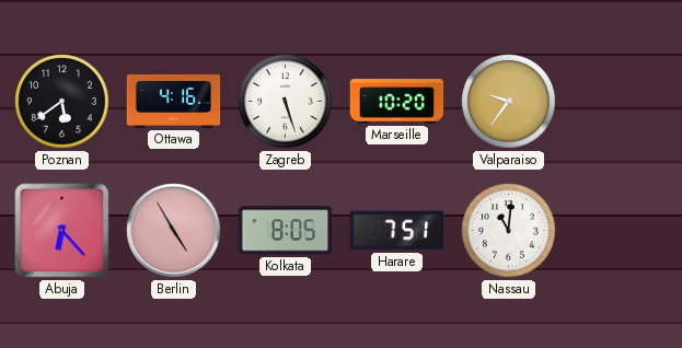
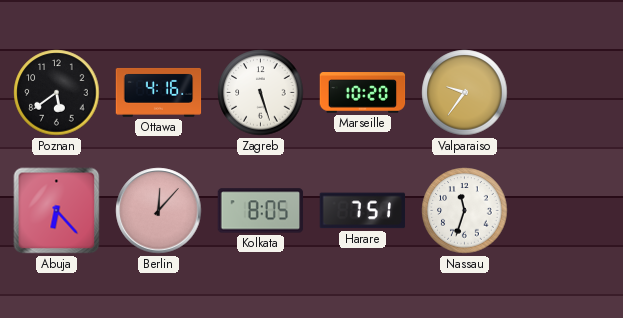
Berlin: 4:55 -> 12:07
Nassau: 11:01 -> 11:33
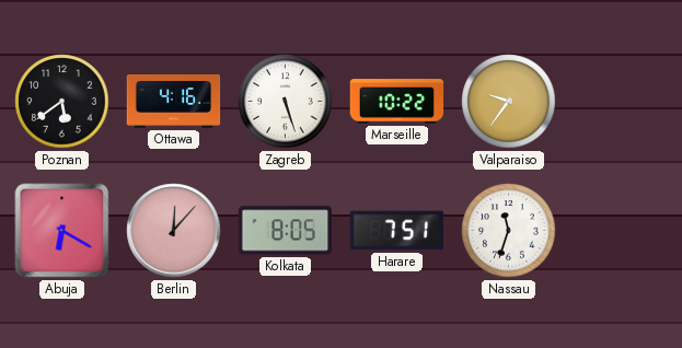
Marseille: 10:20 -> 10:22
Abuja: 6:23 -> 6:20
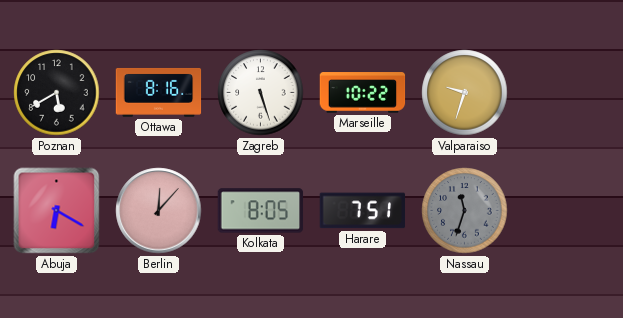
Poznan: 5:39 -> 5:40
Ottawa: 4:16 -> 8:16
Valparaiso: 9:36 -> 9:33
Nassau dial: white -> grey
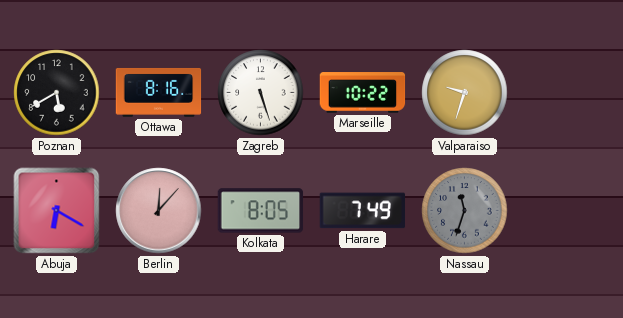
Harare: 7:51 -> 7:49
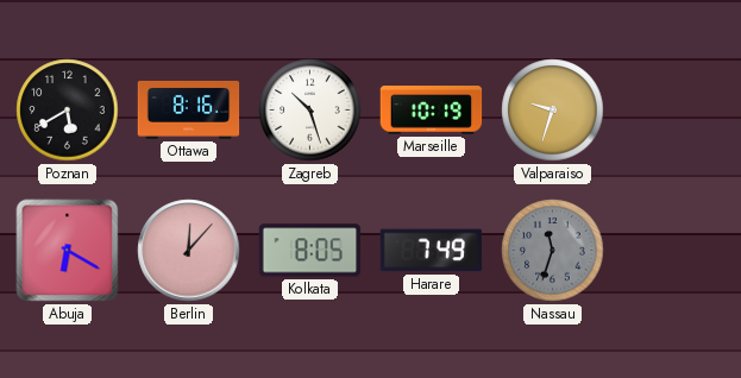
Zagreb: 5:27 -> 10:27
Marseille: 10:22 -> 10:19
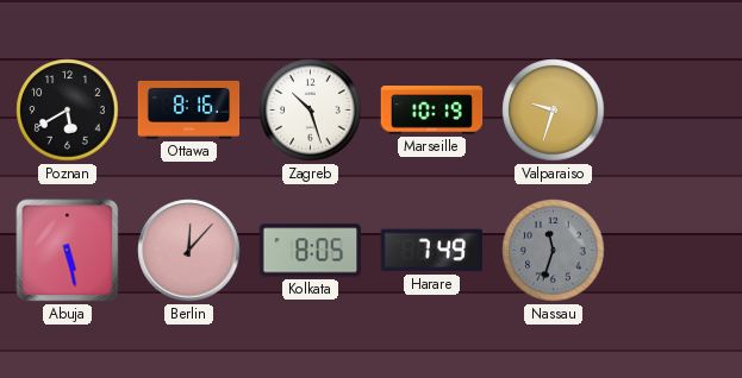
Abuja: 6:20 -> 5:28
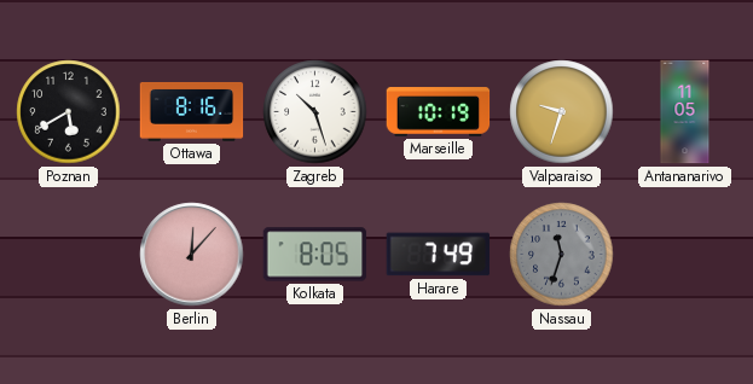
Antananarivo: none -> 11:05
Abuja: 5:28 -> none
